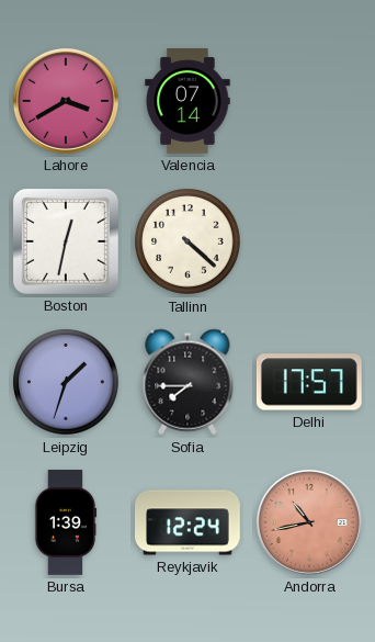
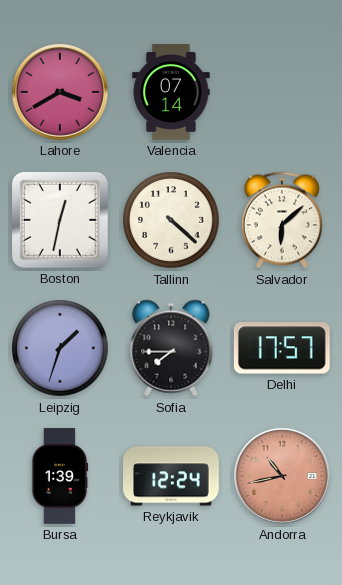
Salvador: none -> 6:08
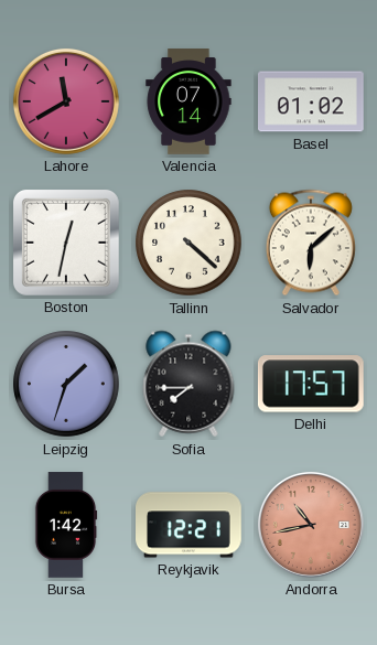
Lahore: 3:40 -> 11:40
Basel: none -> 01:02
Bursa: 1:39 -> 1:42
Reykjavik: 12:24 -> 12:21
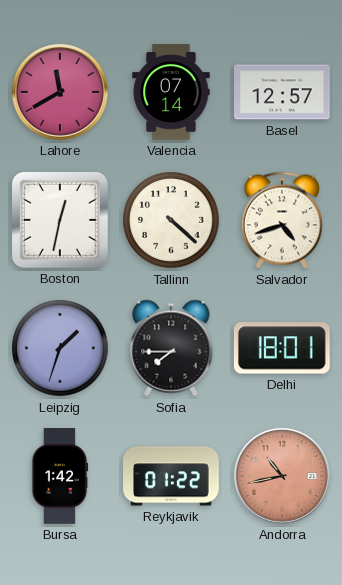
Basel: 01:02 -> 12:57
Salvador: 6:08 -> 4:42
Delhi: 17:57 -> 18:01
Reykjavik: 12:21 -> 01:22
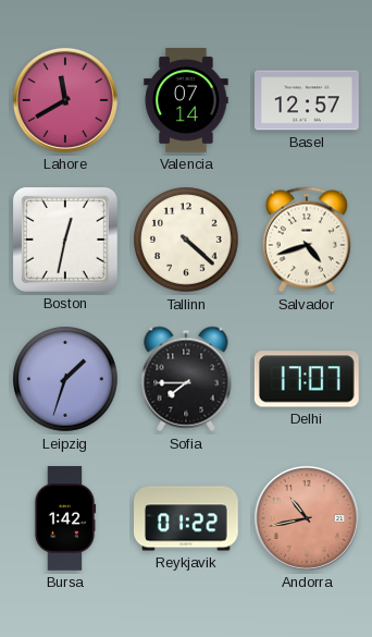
Delhi: 18:01 -> 17:07
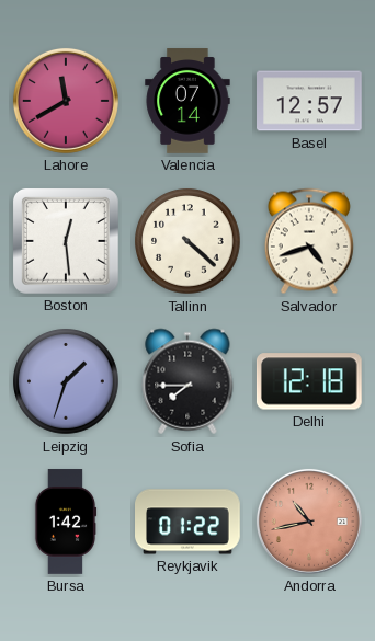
Boston: 12:32 -> 12:29
Delhi: 17:07 -> 12:18
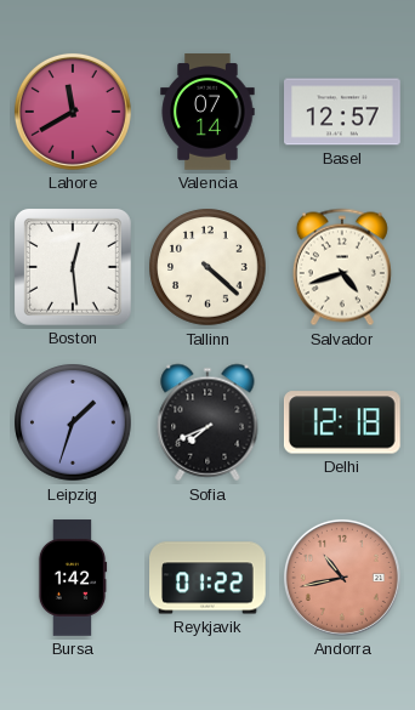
Sofia: 7:45 -> 7:41
